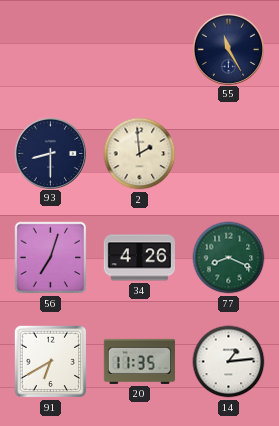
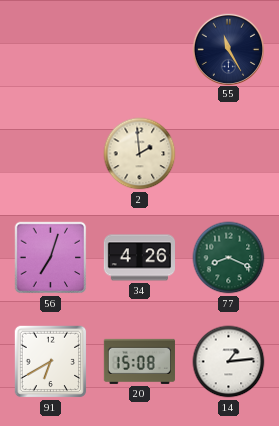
93: 8:30 -> none
20: 11:35 -> 15:08
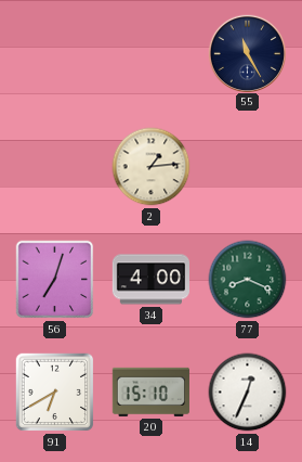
2: 1:59 -> 1:14
34: 4:26 -> 4:00
20: 15:08 -> 15:10
14: 1:14 -> 12:34
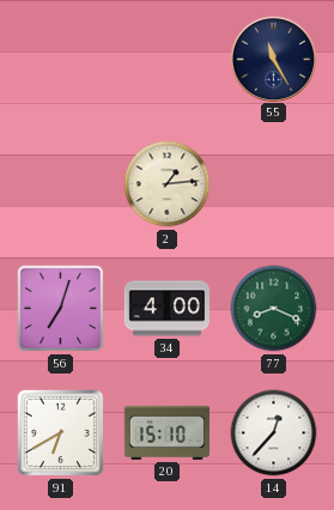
14: 12:34 -> 12:37
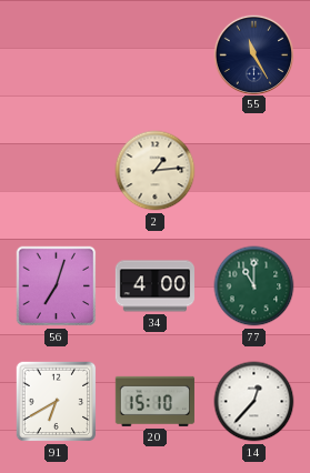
77: 8:19 -> 11:00
